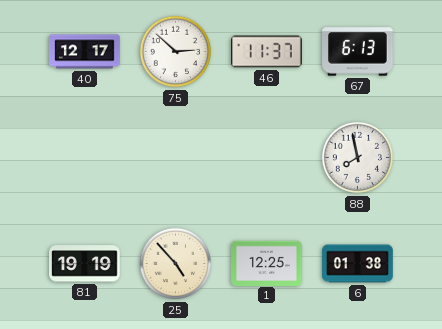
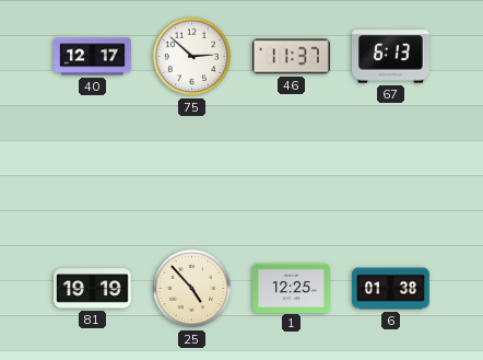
88: 7:58 -> none
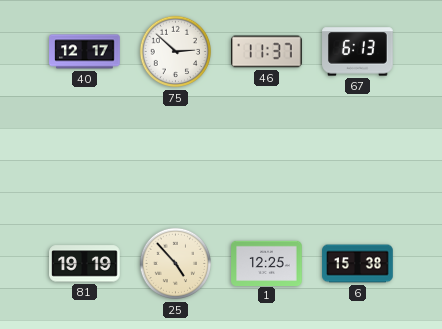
6: 01:38 -> 15:38
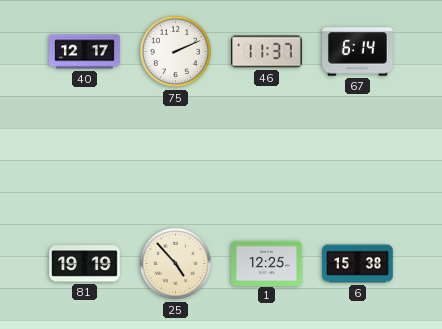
75: 2:52 -> 2:11
67: 6:13 -> 6:14
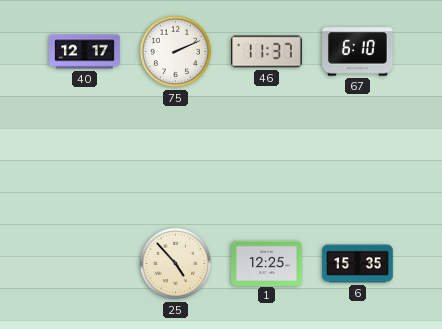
67: 6:14 -> 6:10
81: 19:19 -> none
6: 15:38 -> 15:35
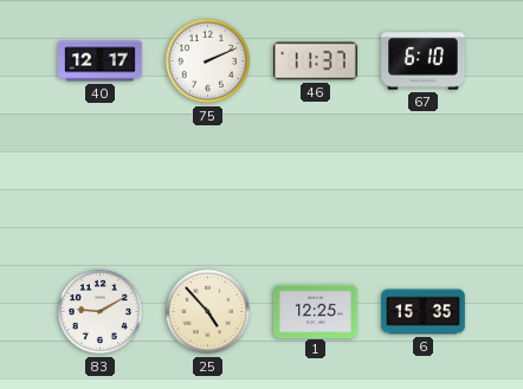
83: none -> 9:10
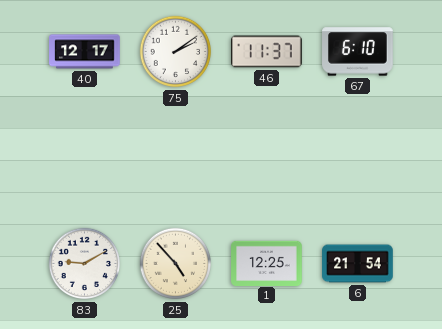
75: 2:11 -> 2:09
6: 15:35 -> 21:54
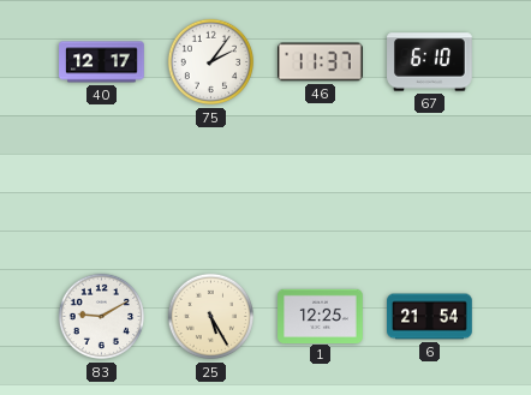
75: 2:09 -> 2:06
25: 4:53 -> 5:25
